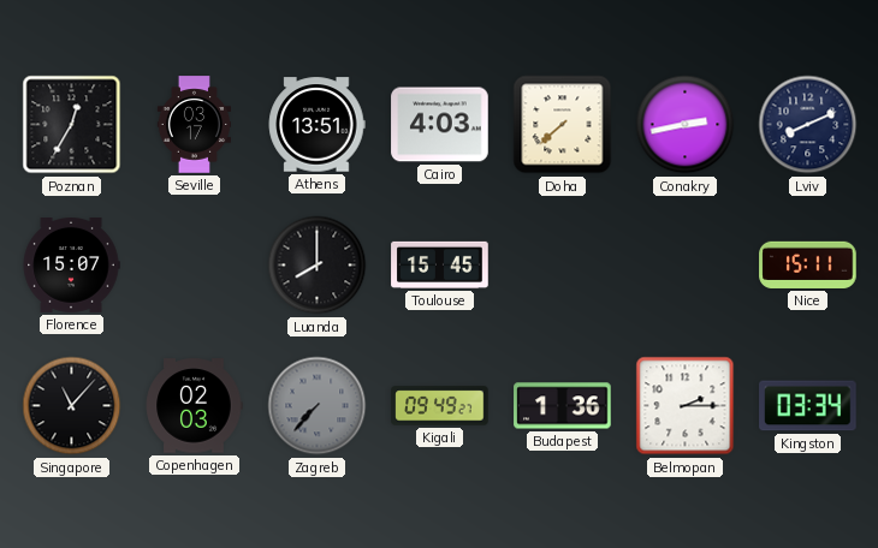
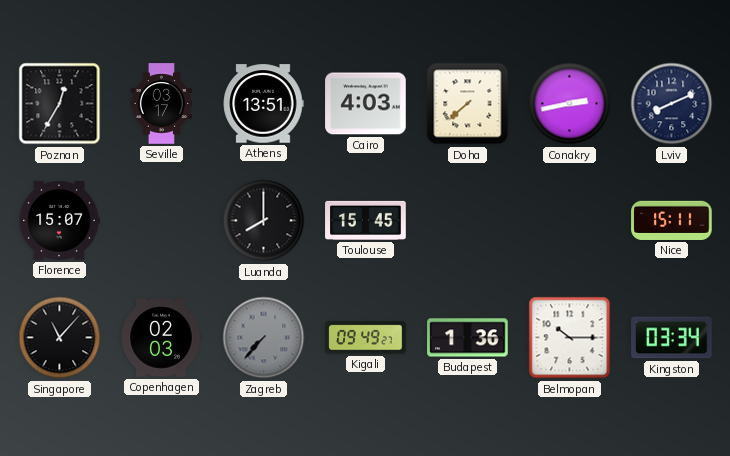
Belmopan: 2:15 -> 10:15
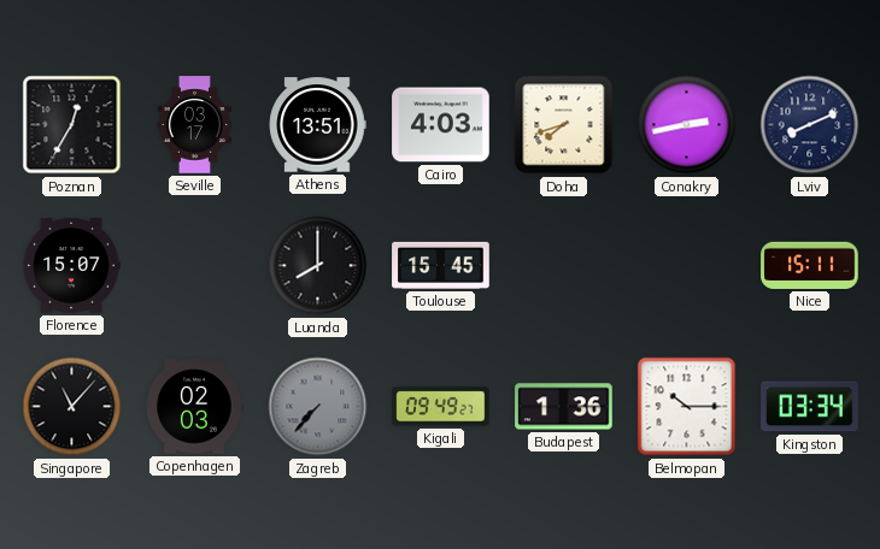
Doha: 7:38 -> 7:42
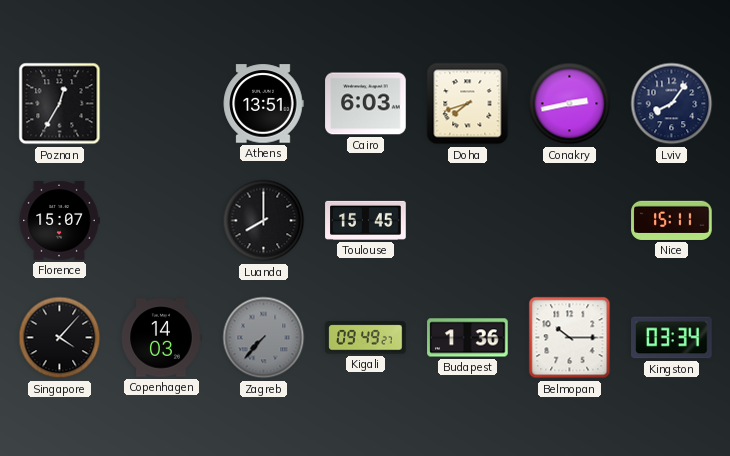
Seville: 03:17 -> none
Cairo: 4:03 -> 6:03
Lviv: 8:11 -> 8:06
Singapore: 11:07 -> 4:07
Copenhagen: 02:03 -> 14:03
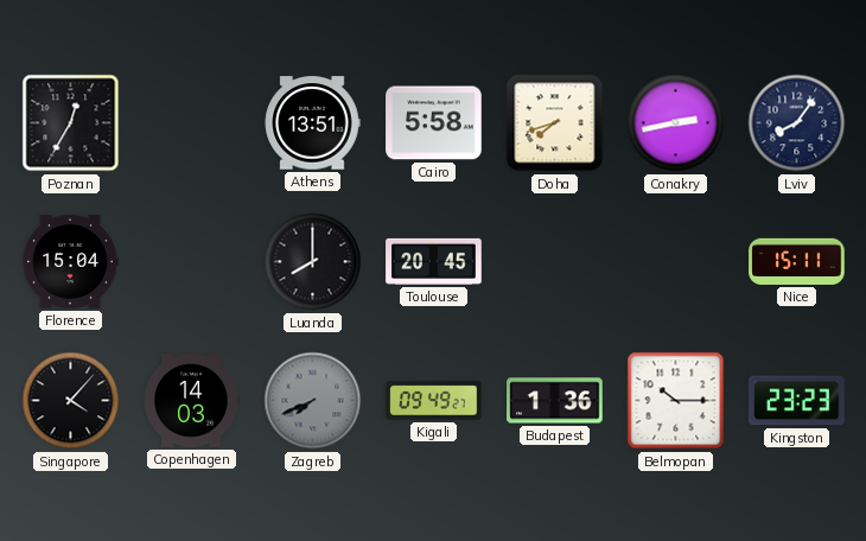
Cairo: 6:03 -> 5:58
Florence: 15:07 -> 15:04
Toulouse: 15:45 -> 20:45
Zagreb: 7:37 -> 7:41
Kingston: 03:34 -> 23:23
